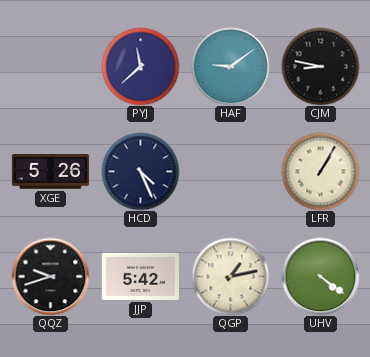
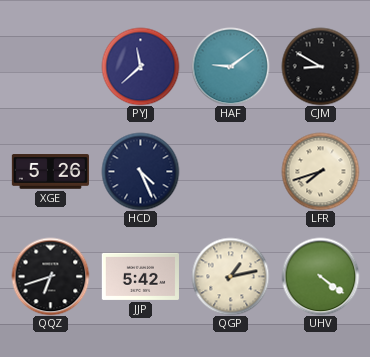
CJM: 8:47 -> 8:50
LFR: 1:05 -> 7:42
QQZ: 9:42 -> 6:42
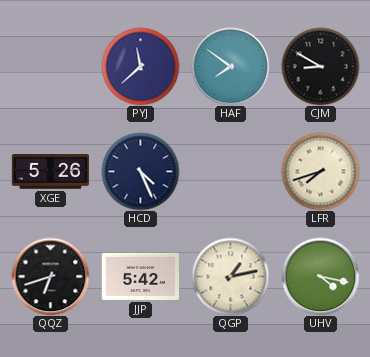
HAF: 9:09 -> 7:51
UHV: 4:21 -> 4:17
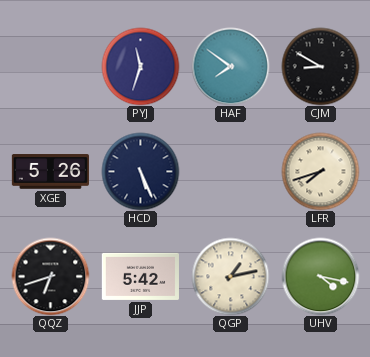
PYJ: 11:38 -> 11:33
HCD: 4:26 -> 5:26
